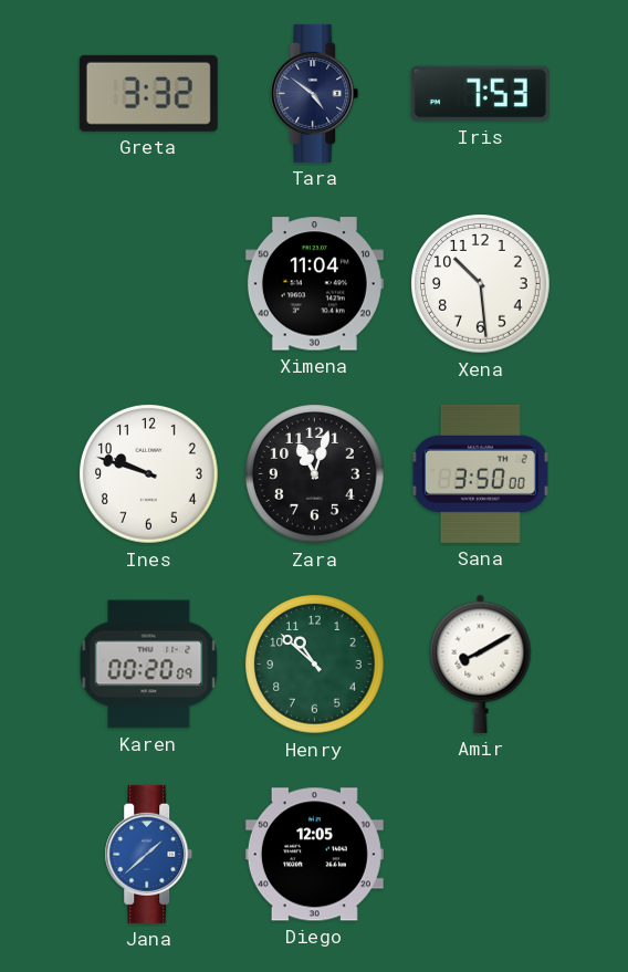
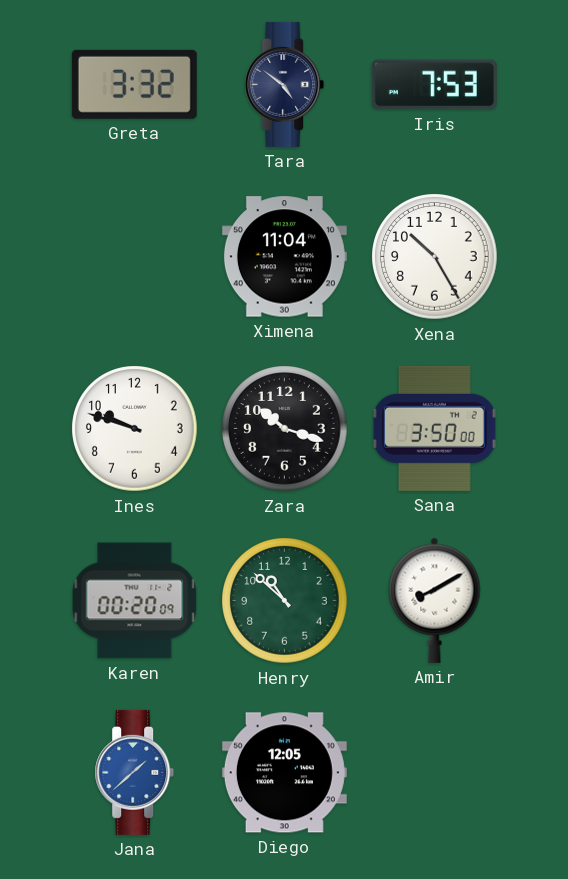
Xena: 10:29 -> 10:25
Zara: 11:03 -> 10:18
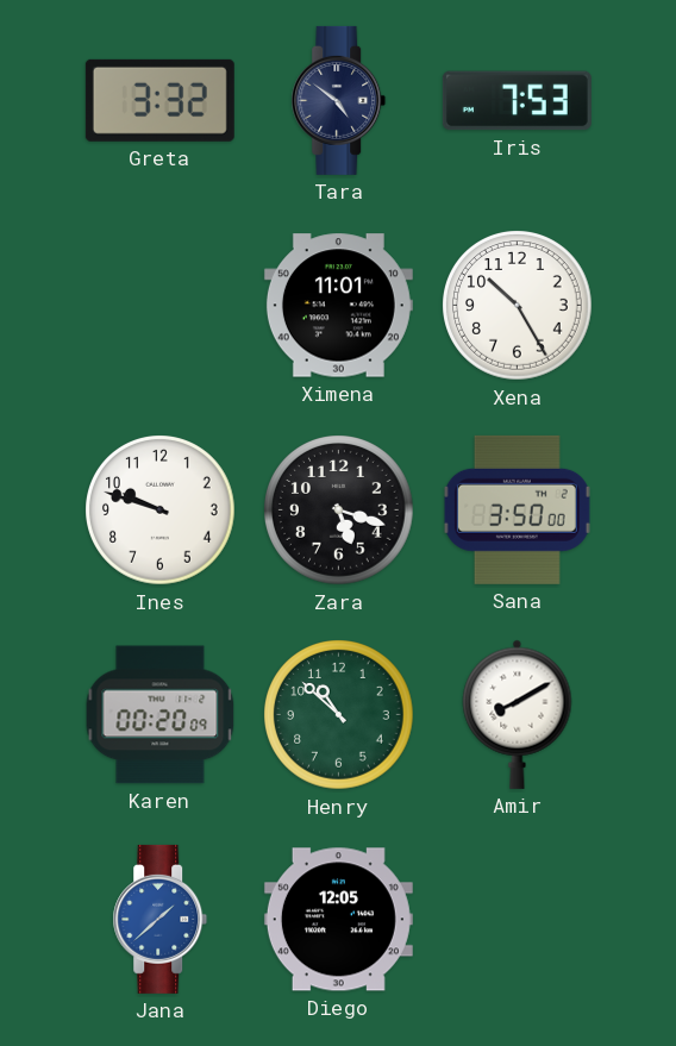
Ximena: 11:04 -> 11:01
Zara: 10:18 -> 5:18
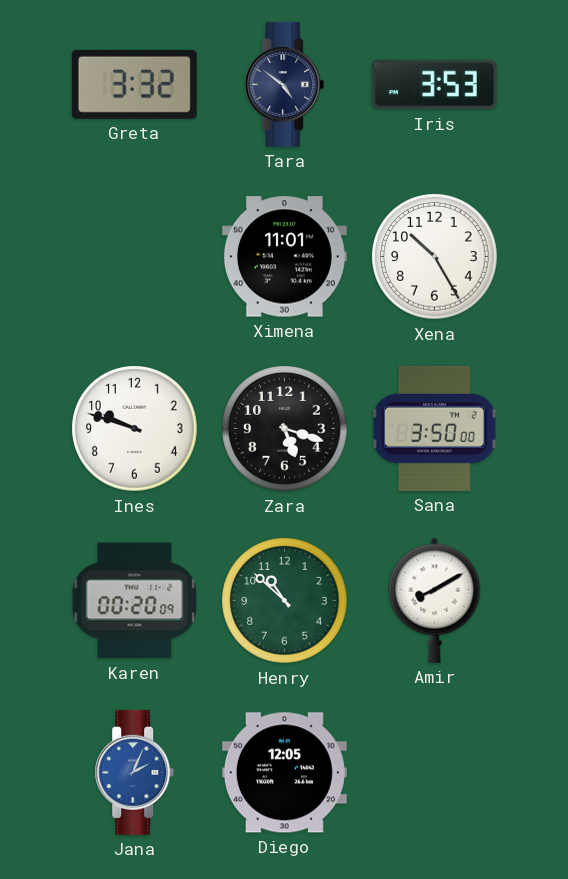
Iris: 7:53 -> 3:53
Jana: 1:38 -> 2:04
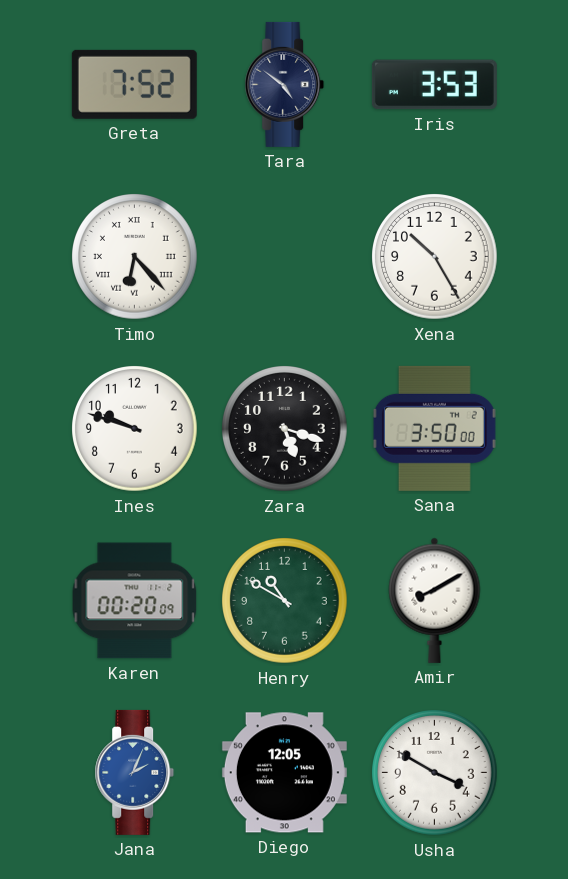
Greta: 3:32 -> 7:52
Timo: none -> 6:23
Ximena: 11:01 -> none
Henry: 10:52 -> 10:50
Usha: none -> 3:50
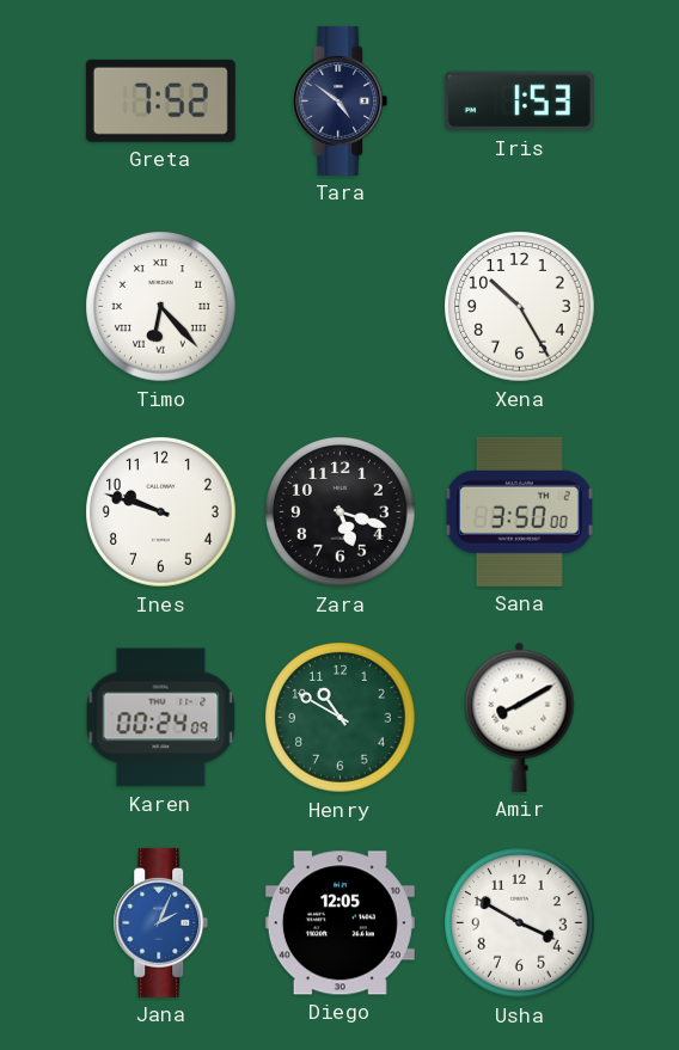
Iris: 3:53 -> 1:53
Karen: 00:20 -> 00:24
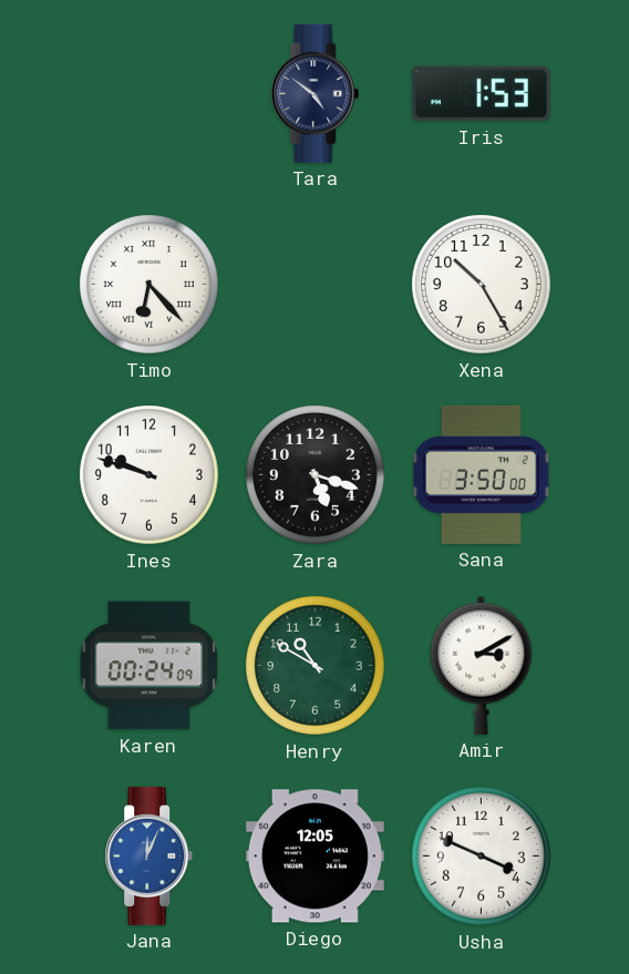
Greta: 7:52 -> none
Amir: 8:10 -> 3:10
Jana: 2:04 -> 12:04
Usha: 3:50 -> 3:49
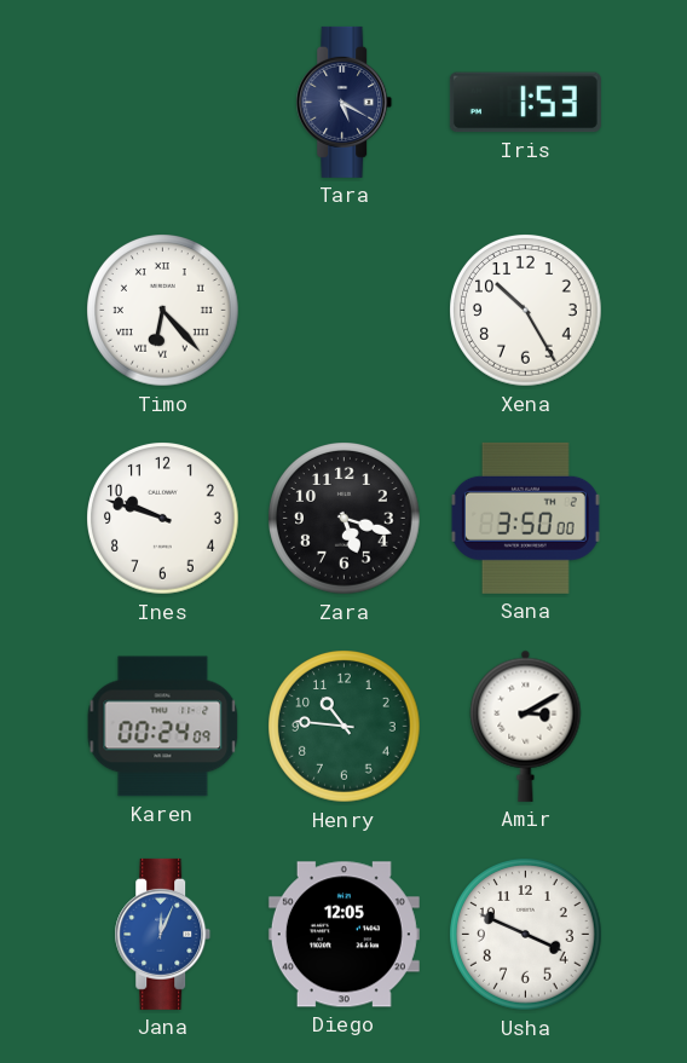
Tara: 4:51 -> 5:20
Henry: 10:50 -> 10:46
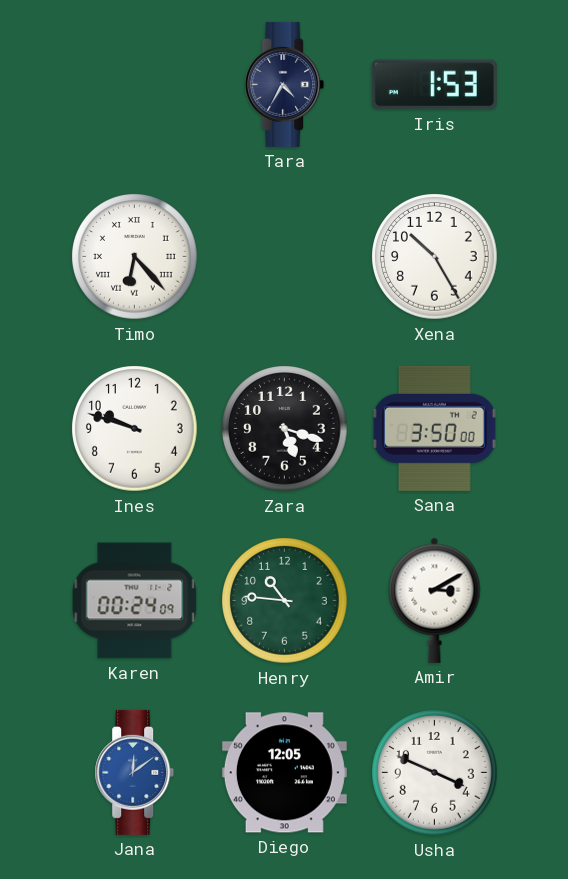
Tara: 5:20 -> 4:35
Jana: 12:04 -> 12:09
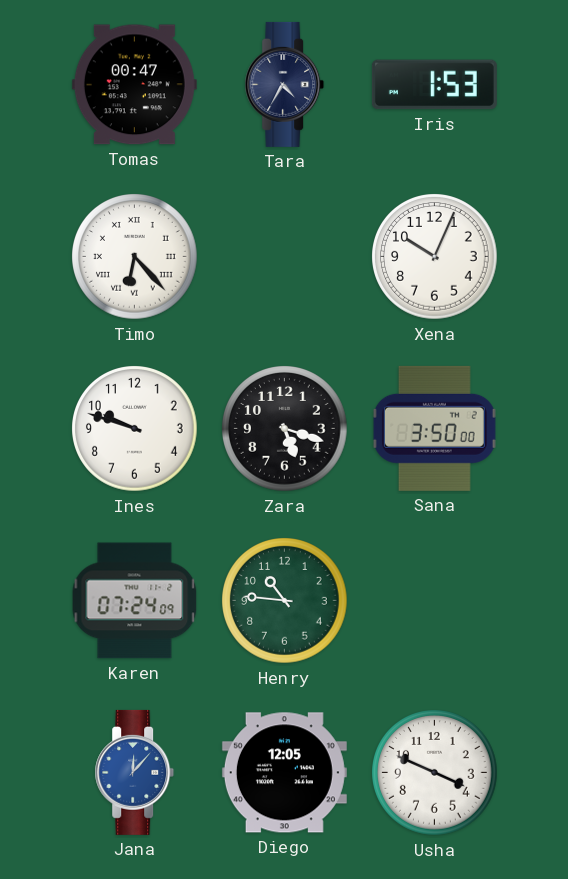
Tomas: none -> 00:47
Xena: 10:25 -> 10:04
Karen: 00:24 -> 07:24
Amir: 3:10 -> none
Jana: 12:09 -> 12:07
